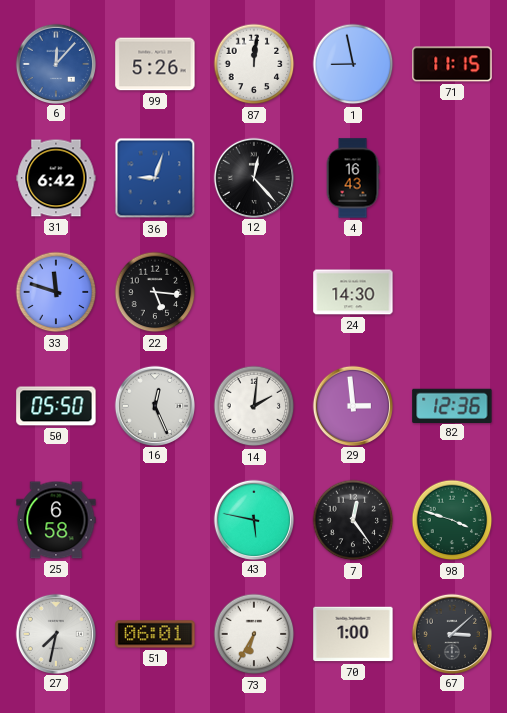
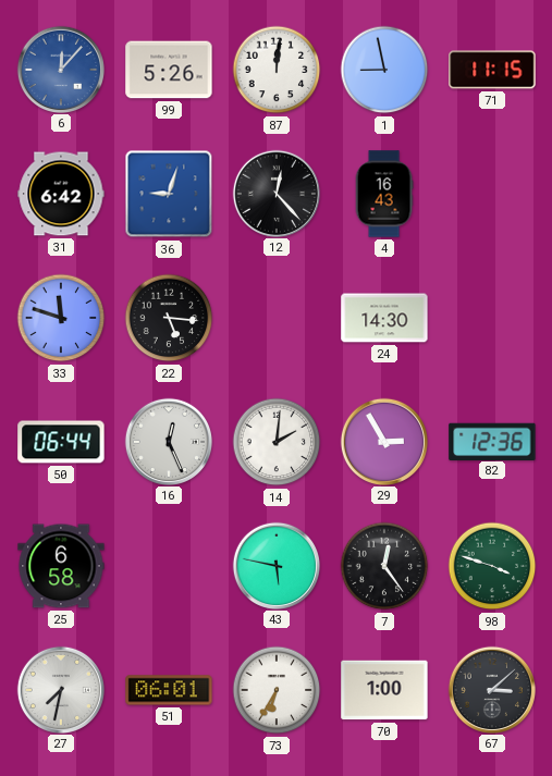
50: 05:50 -> 06:44
29: 2:59 -> 2:55
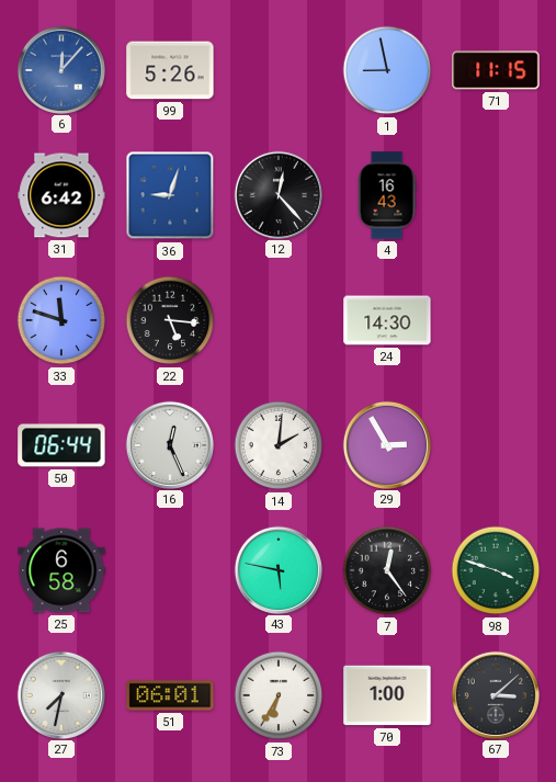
87: 12:01 -> none
82: 12:36 -> none
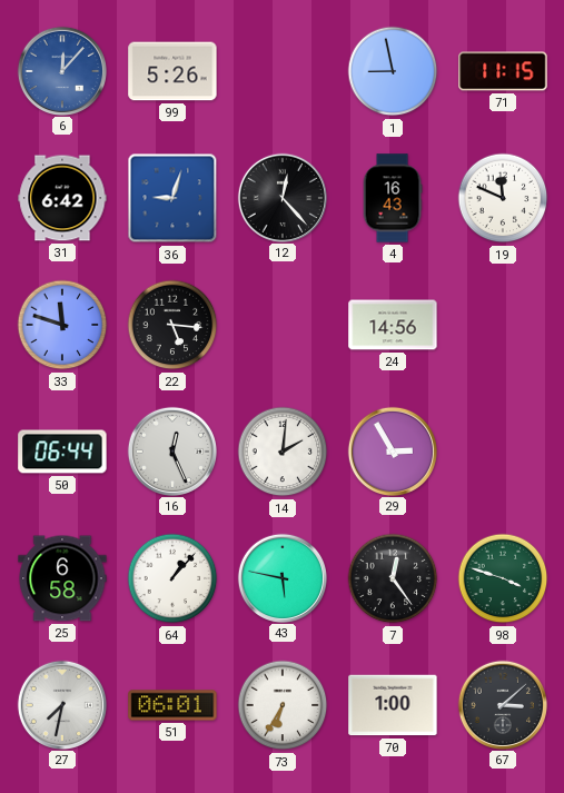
19: none -> 11:49
24: 14:30 -> 14:56
64: none -> 1:07
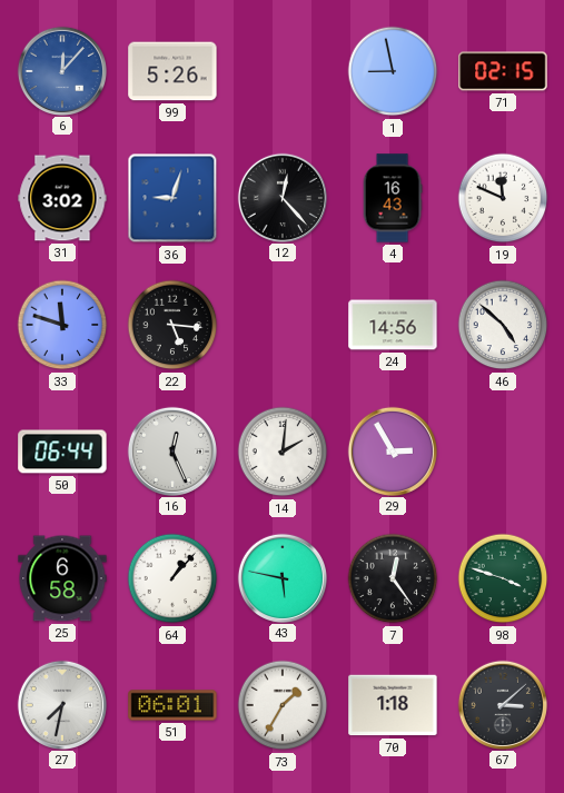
71: 11:15 -> 02:15
31: 6:42 -> 3:02
46: none -> 4:52
73: 6:35 -> 1:35
70: 1:00 -> 1:18
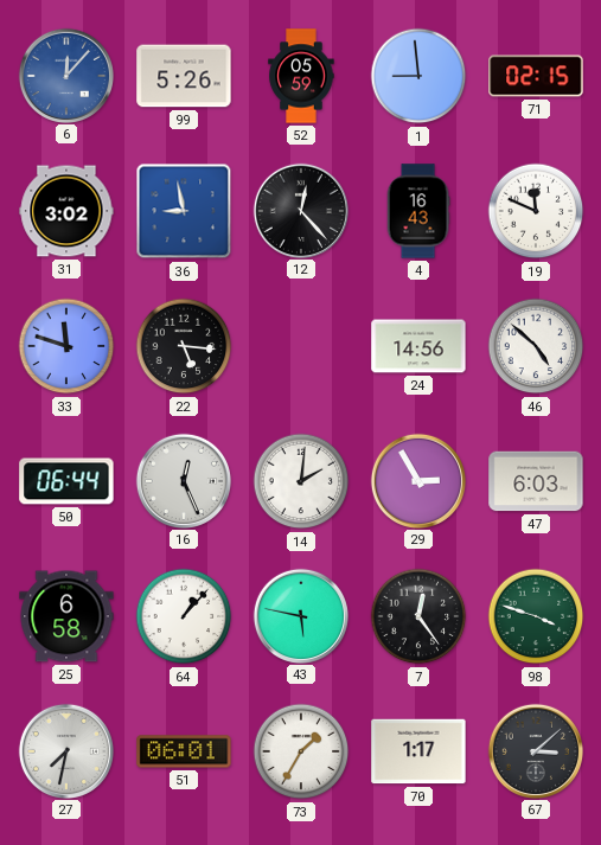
52: none -> 05:59
1: 8:58 -> 8:59
36: 9:03 -> 8:58
47: none -> 6:03
70: 1:18 -> 1:17
